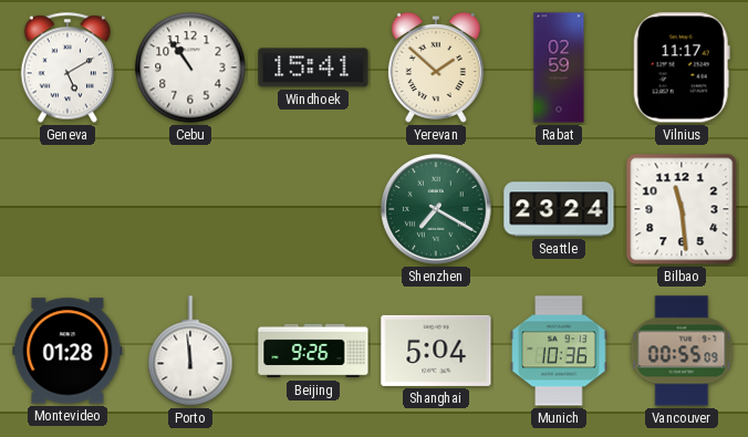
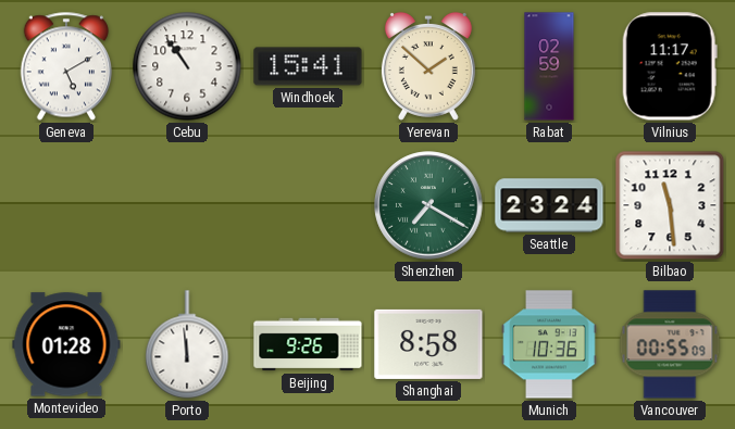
Shanghai: 5:04 -> 8:58
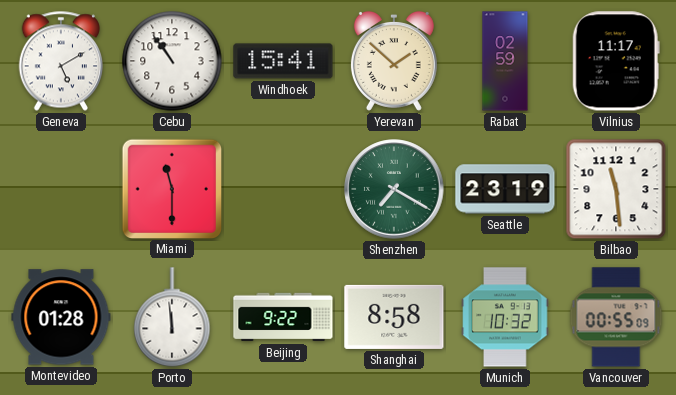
Miami: none -> 11:30
Seattle: 23:24 -> 23:19
Beijing: 9:26 -> 9:22
Munich: 10:36 -> 10:32
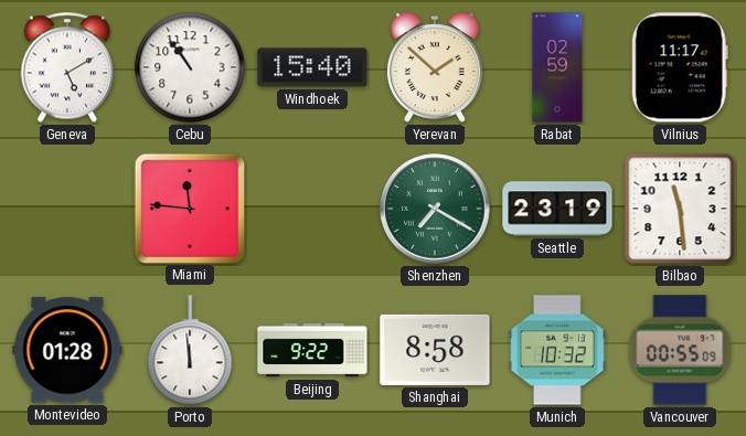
Windhoek: 15:41 -> 15:40
Miami: 11:30 -> 11:46
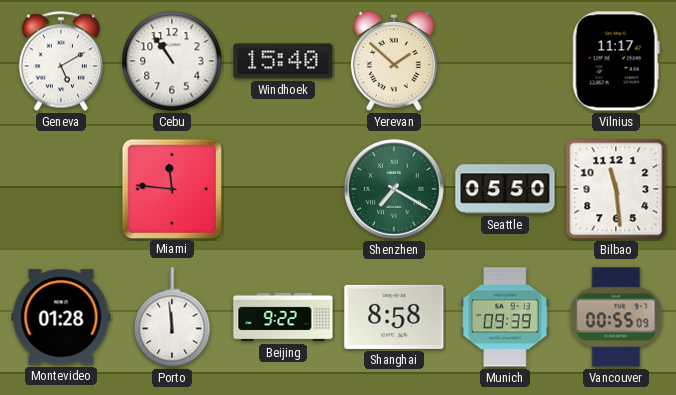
Rabat: 02:59 -> none
Seattle: 23:19 -> 05:50
Munich: 10:32 -> 09:39
